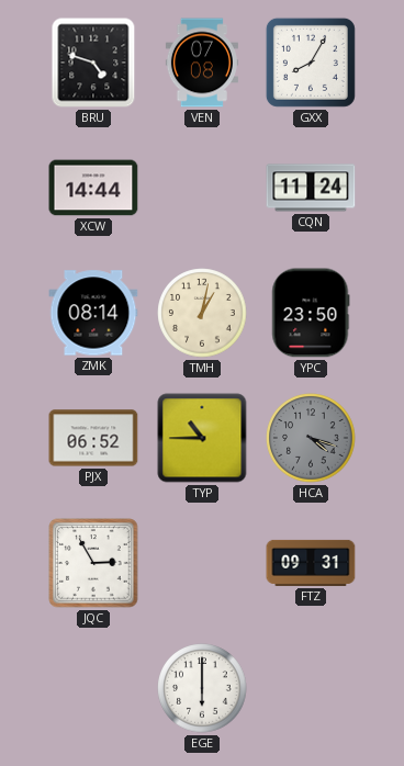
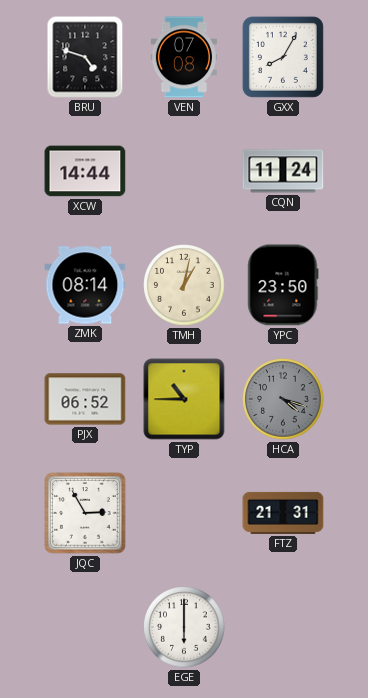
FTZ: 09:31 -> 21:31
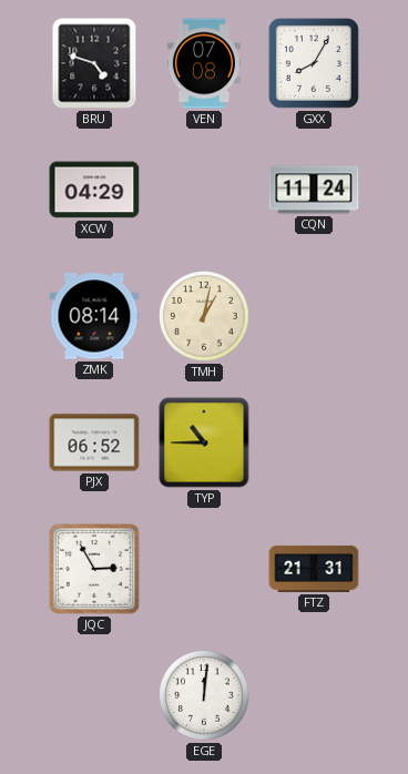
XCW: 14:44 -> 04:29
YPC: 23:50 -> none
HCA: 4:18 -> none
EGE: 6:00 -> 12:01
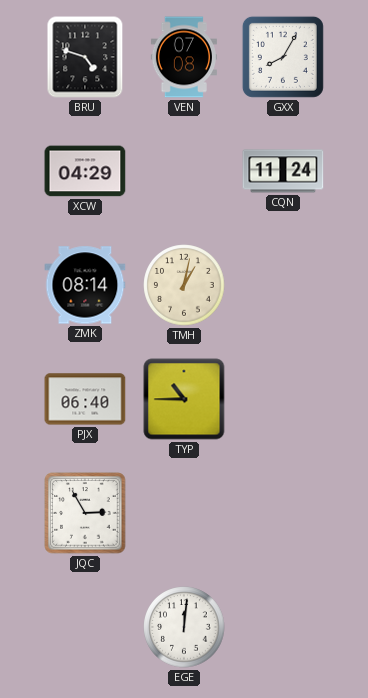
PJX: 06:52 -> 06:40
FTZ: 21:31 -> none
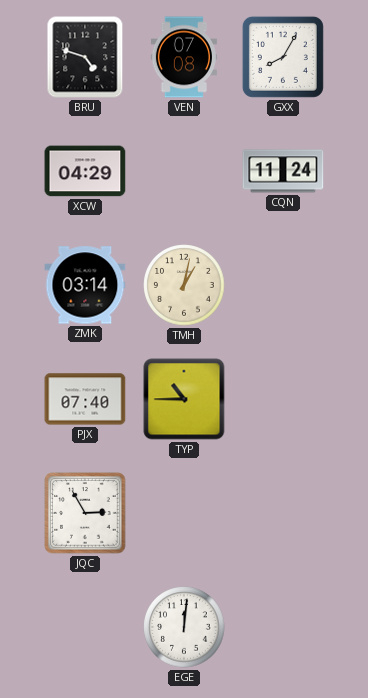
ZMK: 08:14 -> 03:14
PJX: 06:40 -> 07:40
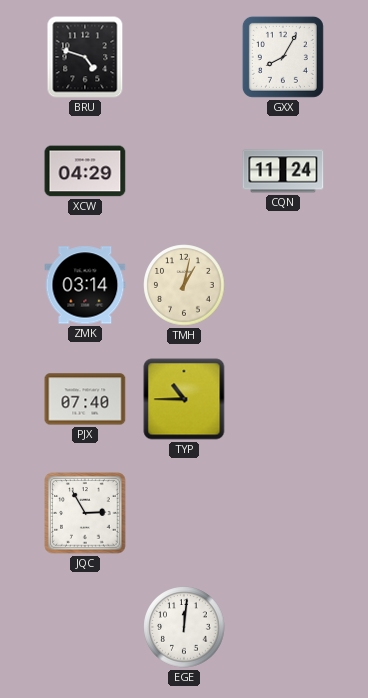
VEN: 07:08 -> none
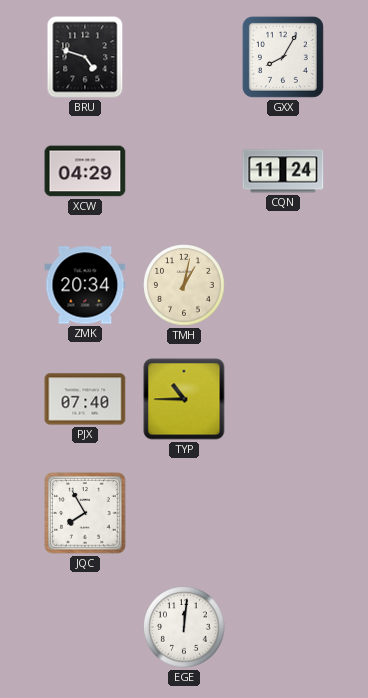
ZMK: 03:14 -> 20:34
JQC: 2:55 -> 7:55
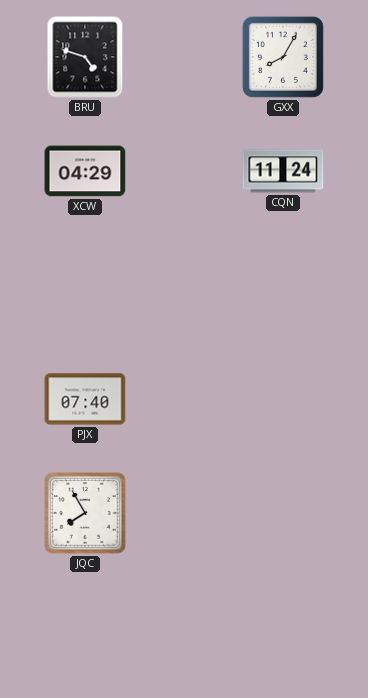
ZMK: 20:34 -> none
TMH: 1:02 -> none
TYP: 10:45 -> none
EGE: 12:01 -> none
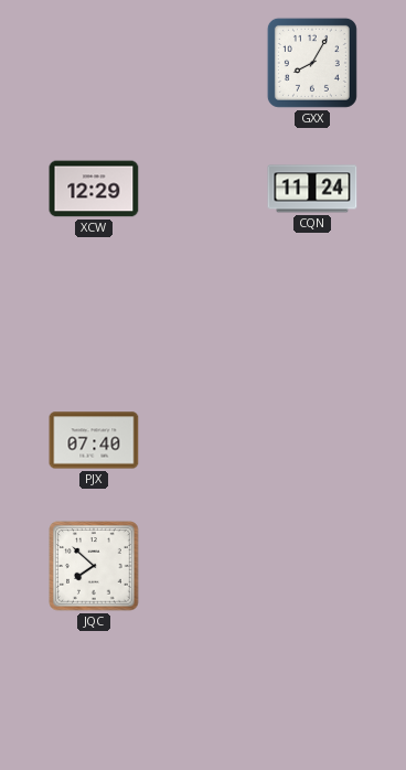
BRU: 4:48 -> none
XCW: 04:29 -> 12:29
JQC: 7:55 -> 7:52
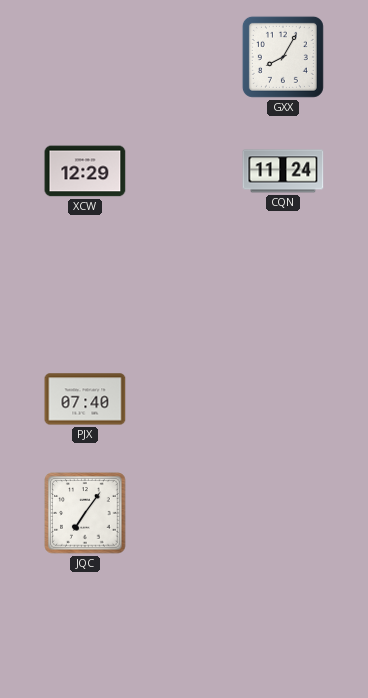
JQC: 7:52 -> 7:06
